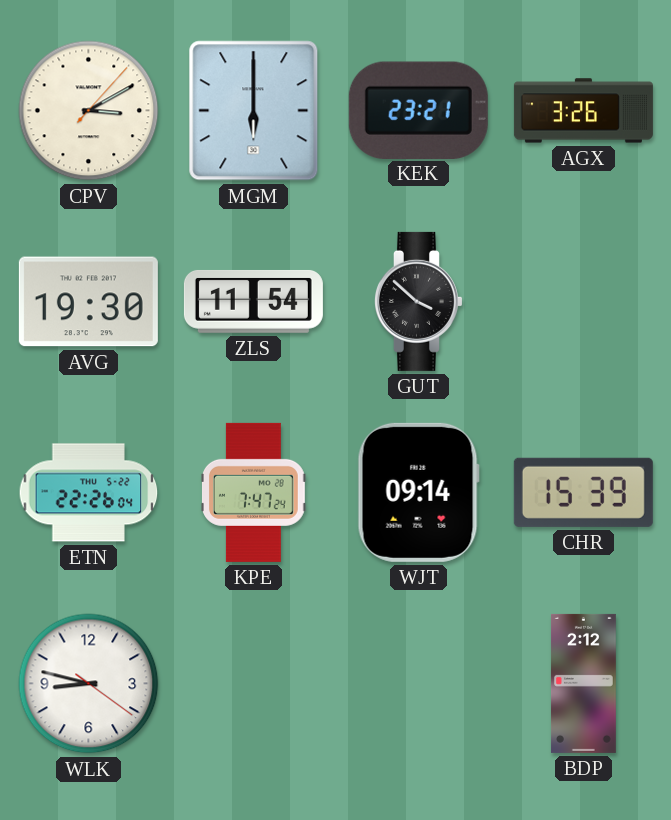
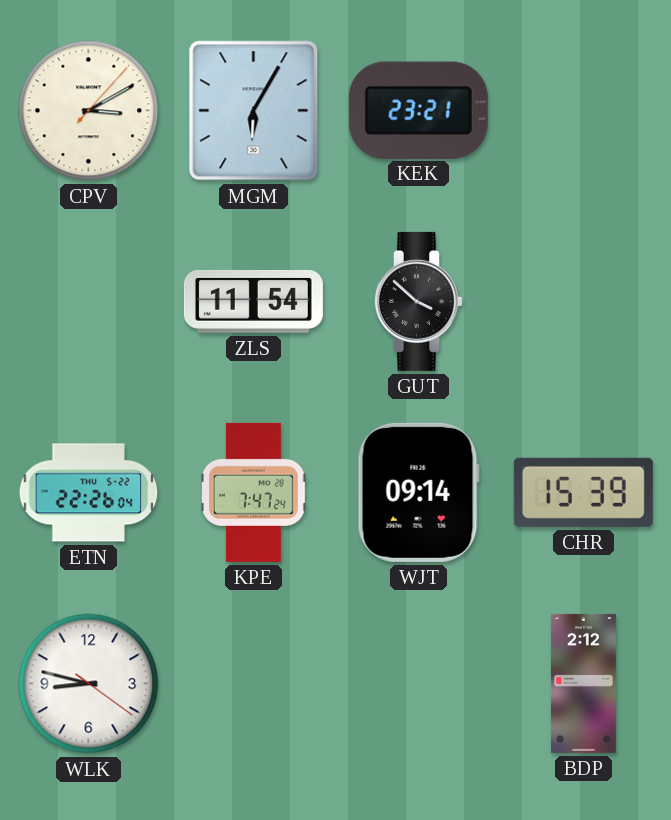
MGM: 6:00 -> 6:05
AGX: 3:26 -> none
AVG: 19:30 -> none
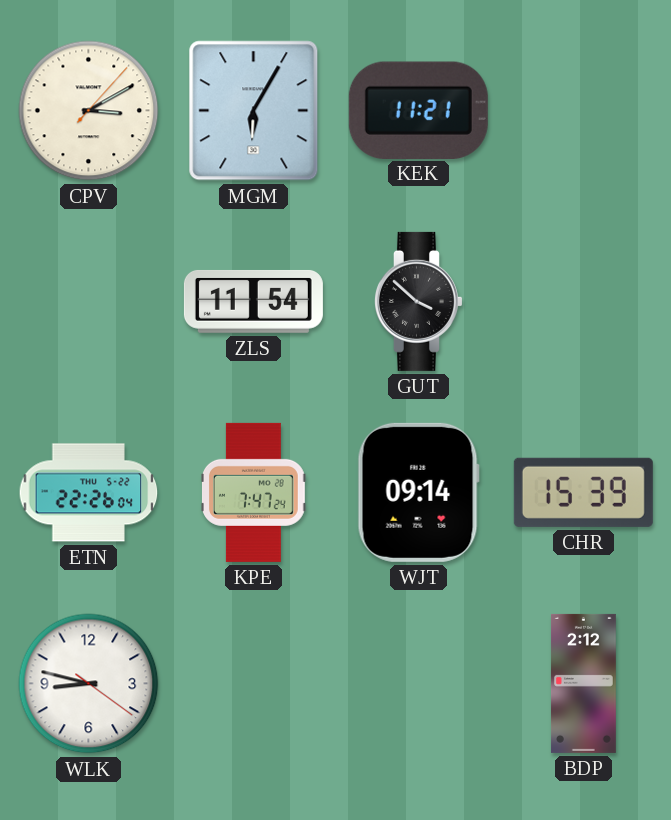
KEK: 23:21 -> 11:21
